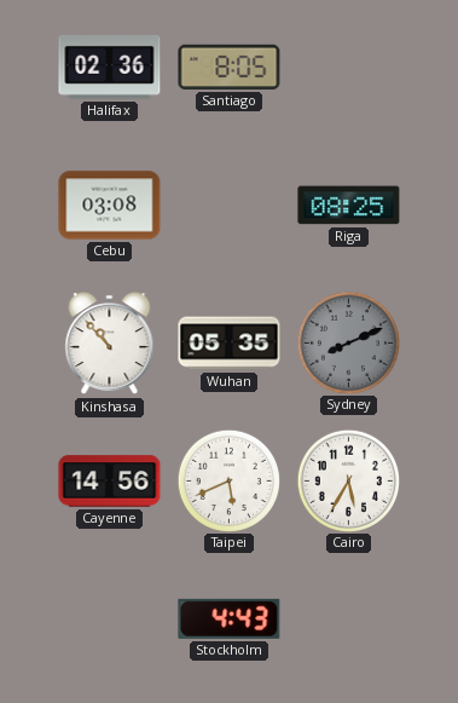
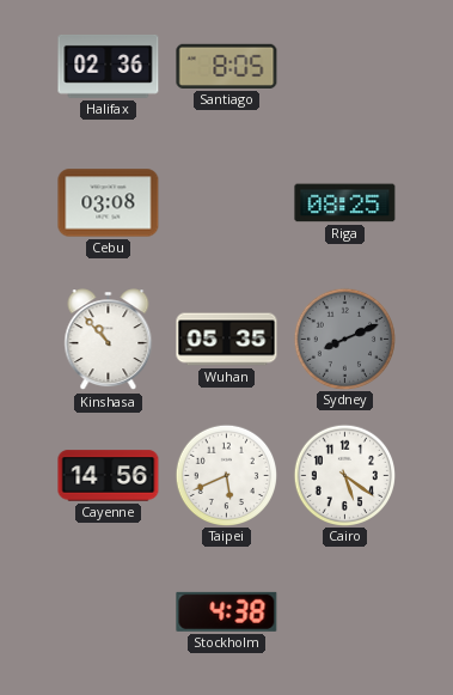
Cairo: 5:35 -> 5:21
Stockholm: 4:43 -> 4:38
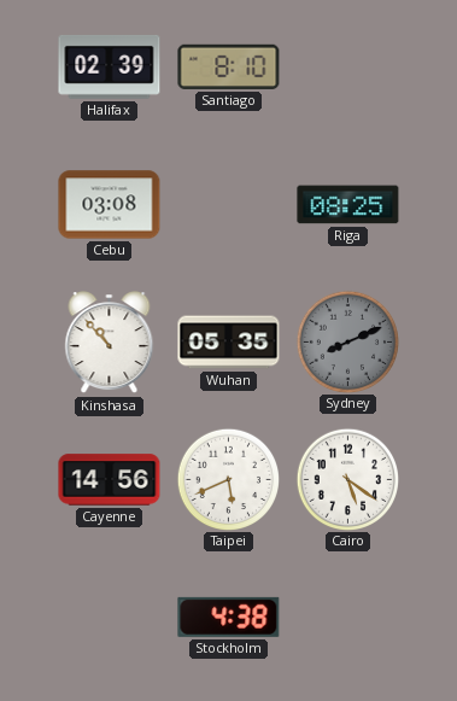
Halifax: 02:36 -> 02:39
Santiago: 8:05 -> 8:10
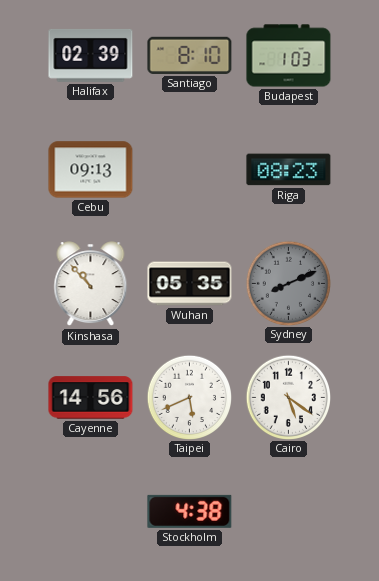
Budapest: none -> 1:03
Cebu: 03:08 -> 09:13
Riga: 08:25 -> 08:23
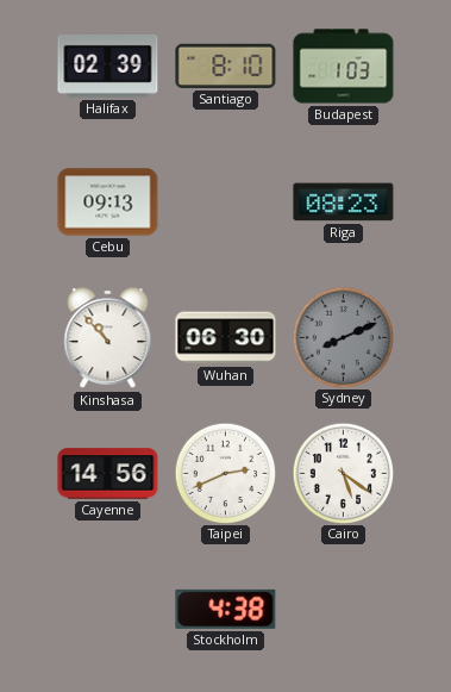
Wuhan: 05:35 -> 06:30
Taipei: 5:41 -> 2:41
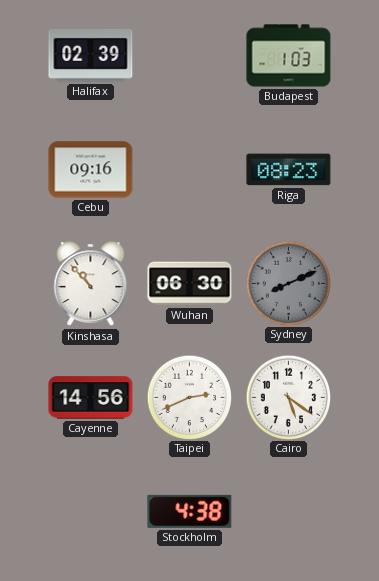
Santiago: 8:10 -> none
Cebu: 09:13 -> 09:16
